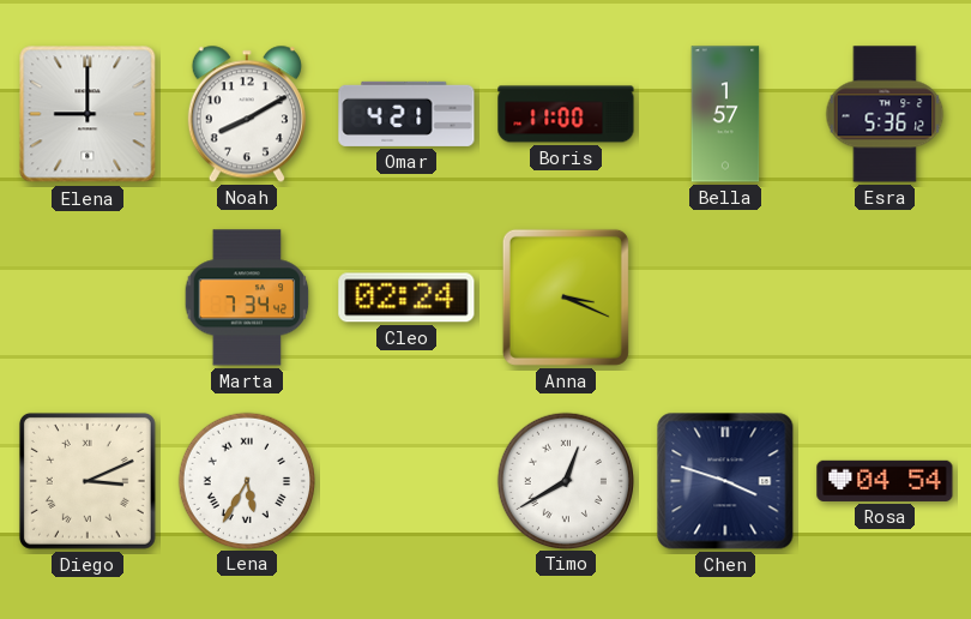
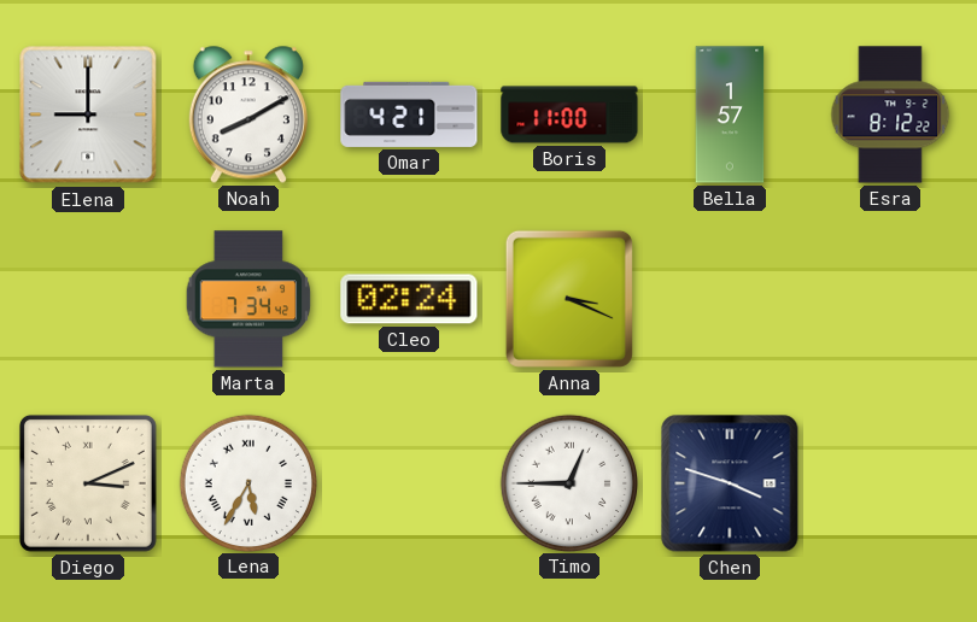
Esra: 5:36 -> 8:12
Timo: 12:40 -> 12:45
Rosa: 04:54 -> none
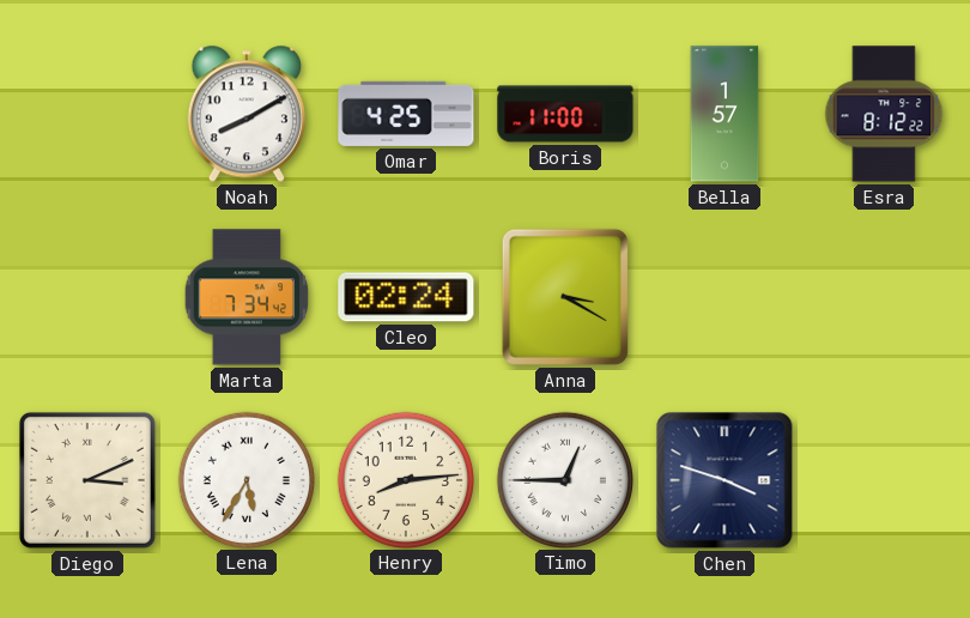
Elena: 9:00 -> none
Omar: 4:21 -> 4:25
Anna: 3:19 -> 3:20
Henry: none -> 8:14
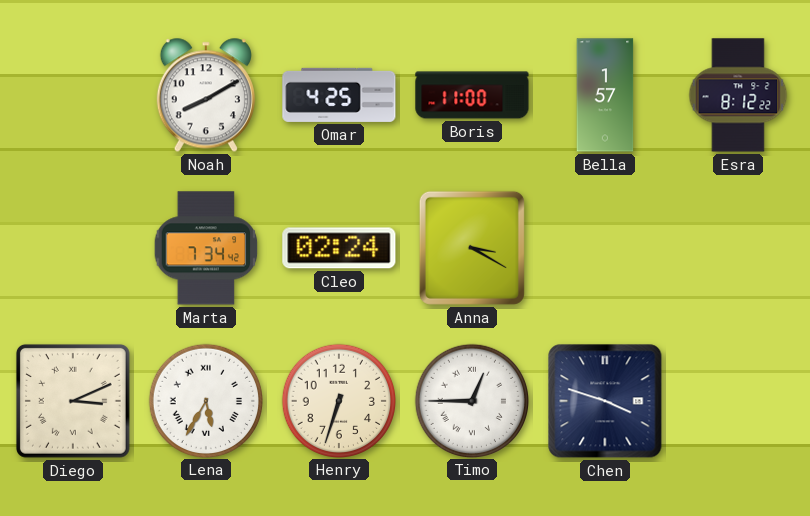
Henry: 8:14 -> 6:33
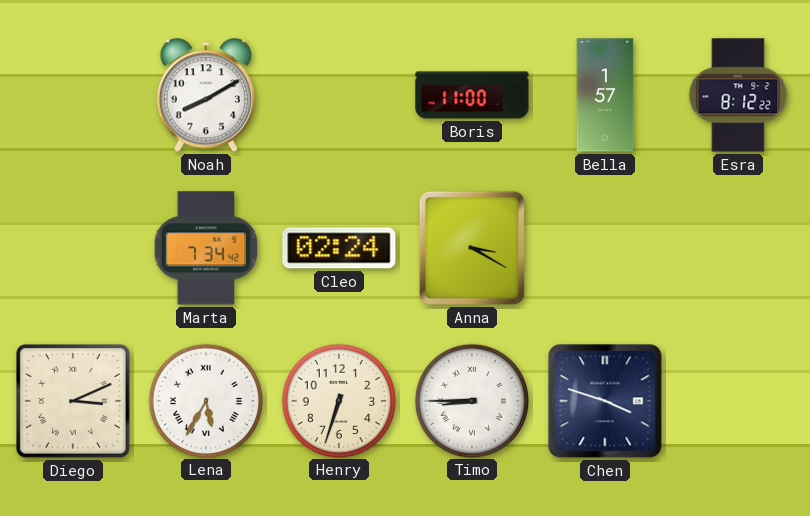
Omar: 4:25 -> none
Timo: 12:45 -> 8:45
